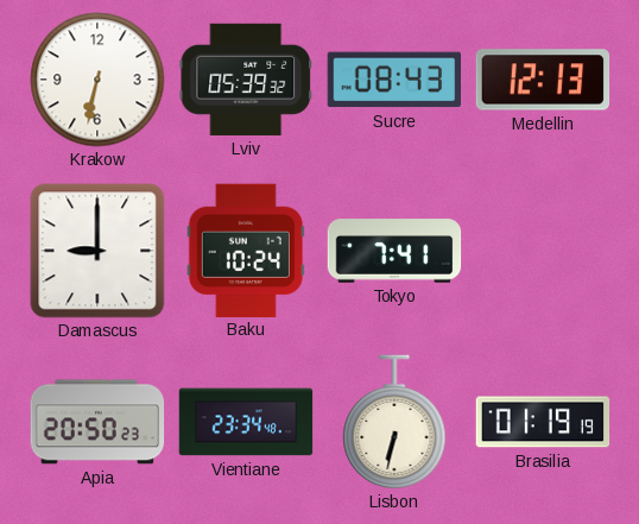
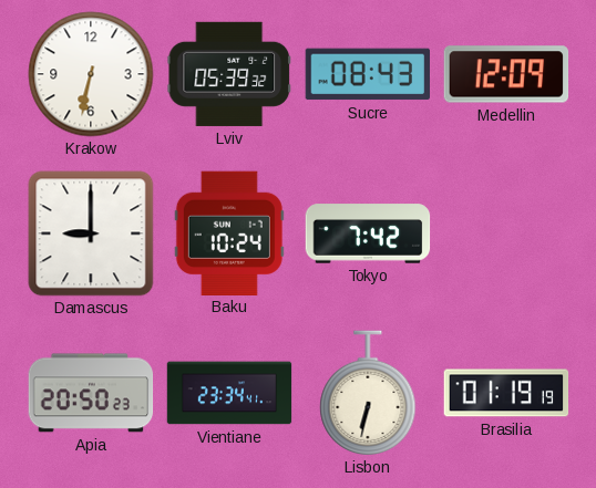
Medellin: 12:13 -> 12:09
Tokyo: 7:41 -> 7:42
Vientiane: 23:34:48 -> 23:34:41
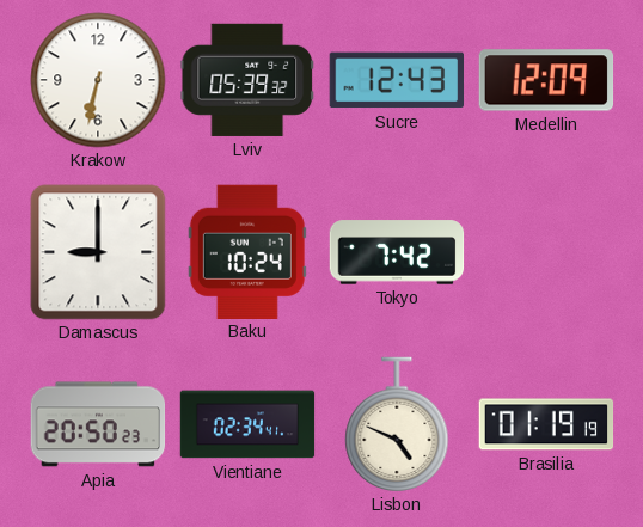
Sucre: 08:43 -> 12:43
Vientiane: 23:34 -> 02:34
Lisbon: 6:32 -> 4:49
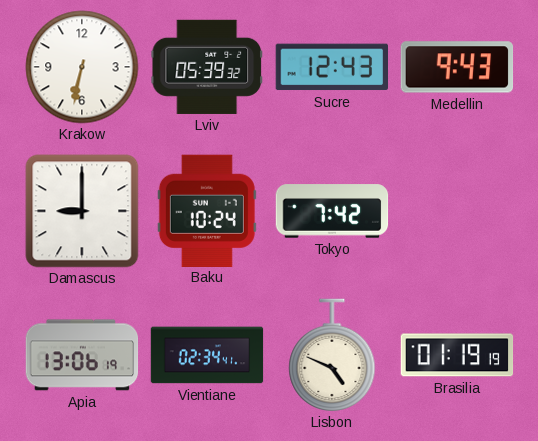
Medellin: 12:09 -> 9:43
Apia: 20:50 -> 13:06
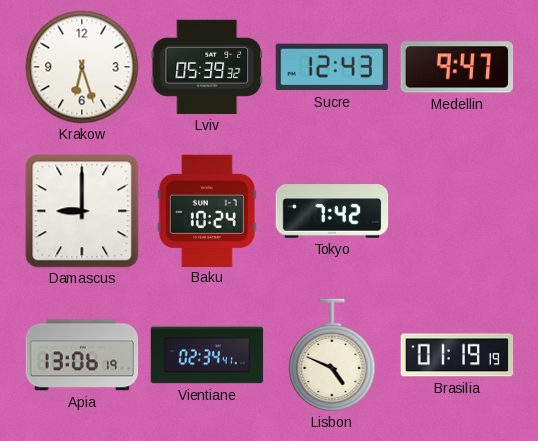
Krakow: 6:32 -> 6:27
Medellin: 9:43 -> 9:47
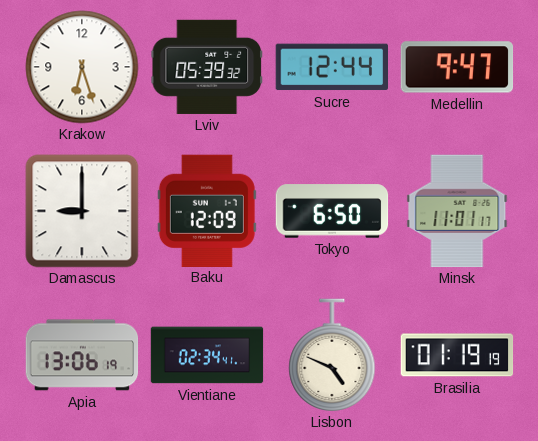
Sucre: 12:43 -> 12:44
Baku: 10:24 -> 12:09
Tokyo: 7:42 -> 6:50
Minsk: none -> 11:01
